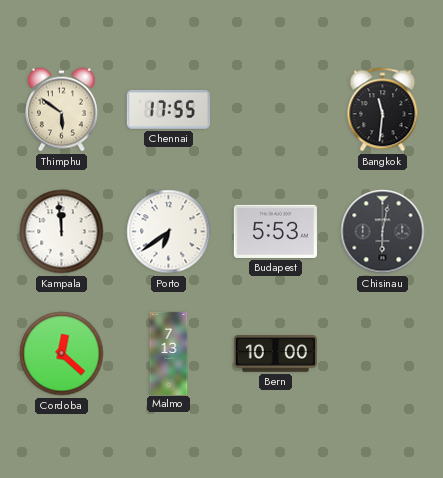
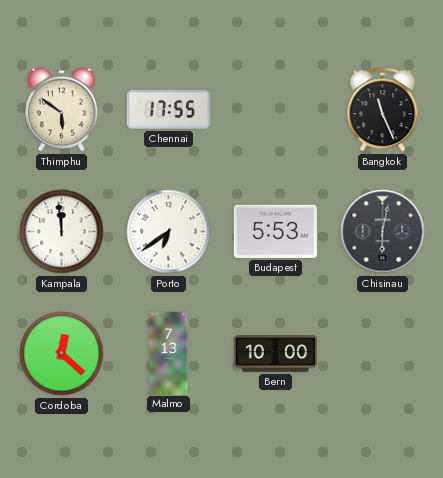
Bangkok: 11:31 -> 11:26
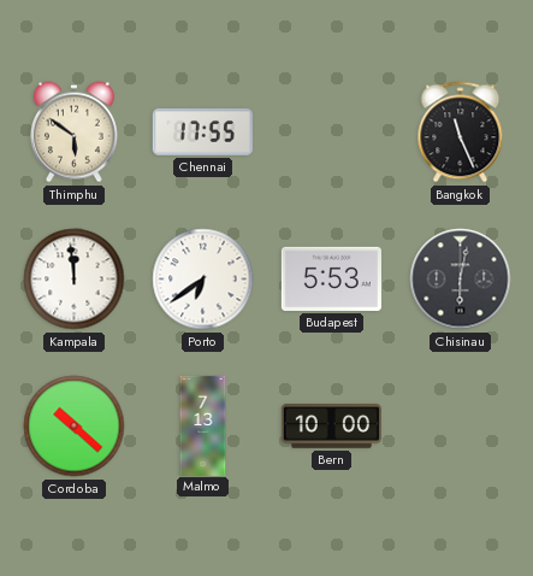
Cordoba: 12:22 -> 10:22
